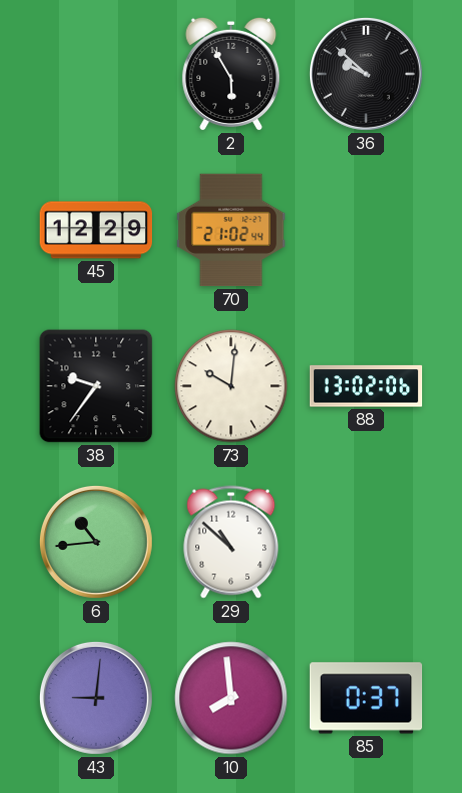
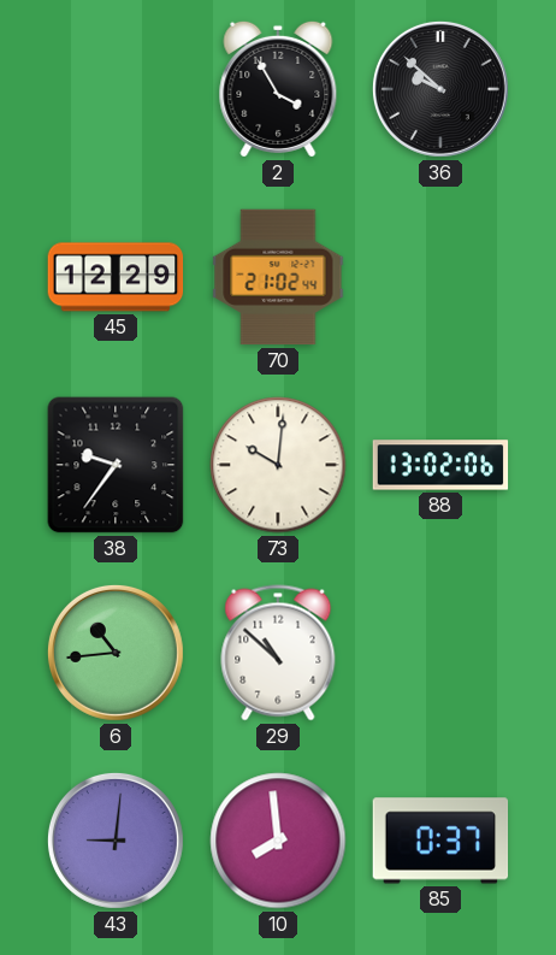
2: 5:55 -> 3:55
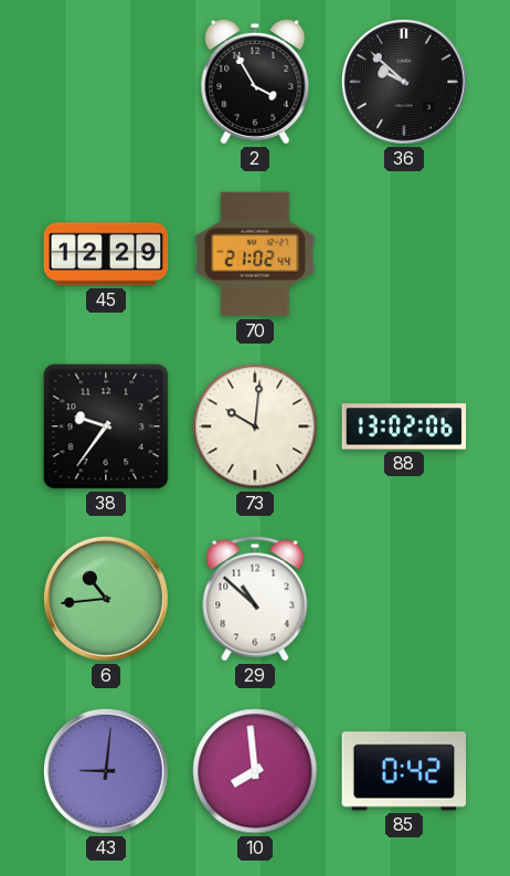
85: 0:37 -> 0:42
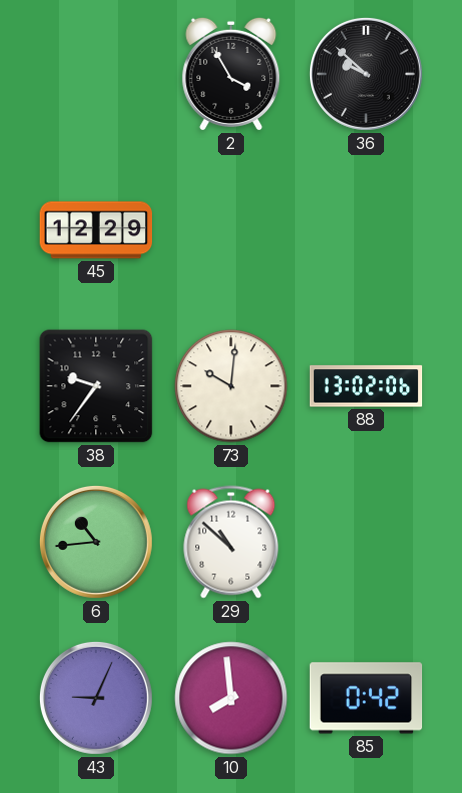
70: 21:02 -> none
43: 9:01 -> 9:04
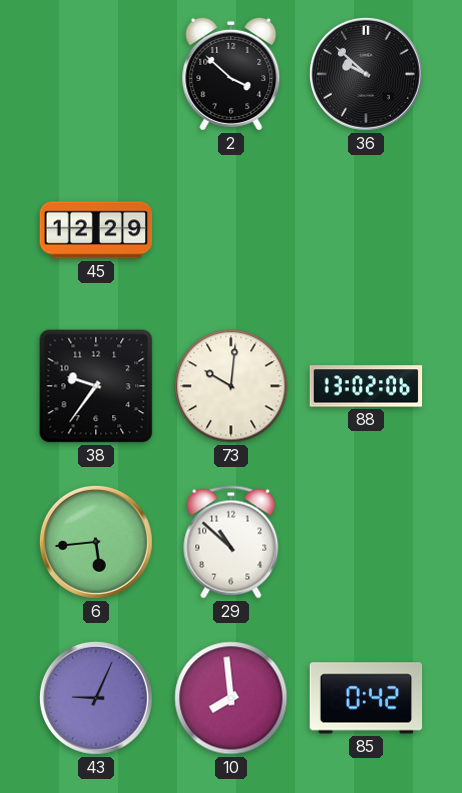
2: 3:55 -> 3:52
6: 10:44 -> 5:44
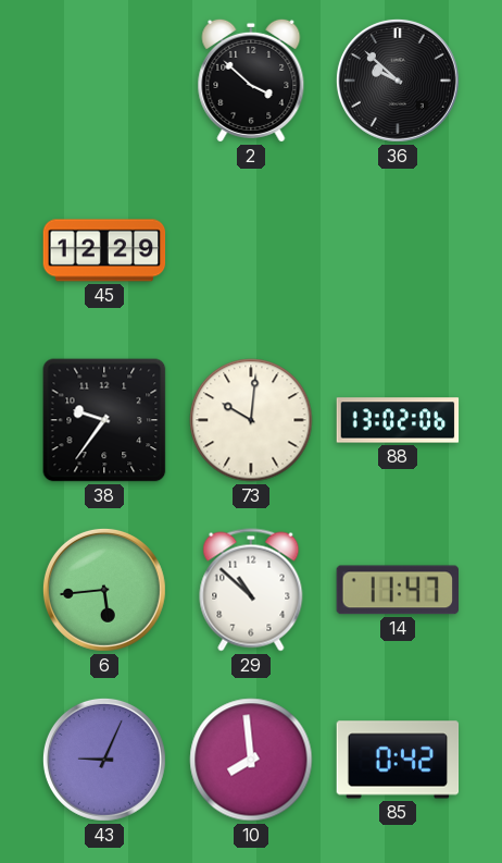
14: none -> 11:47
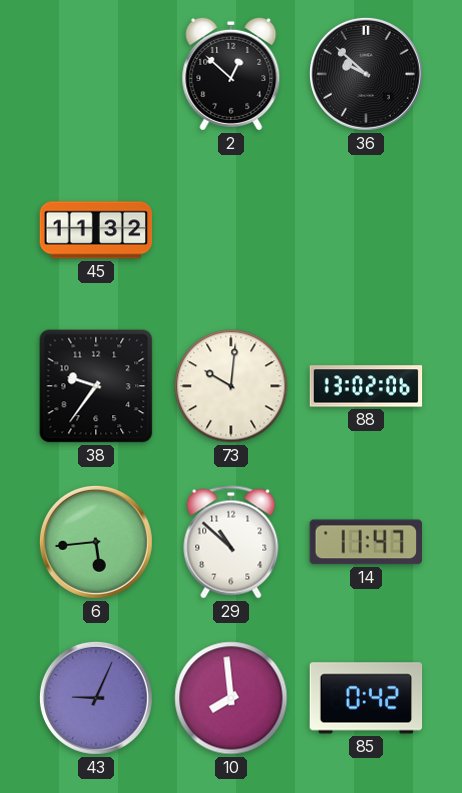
2: 3:52 -> 12:52
45: 12:29 -> 11:32
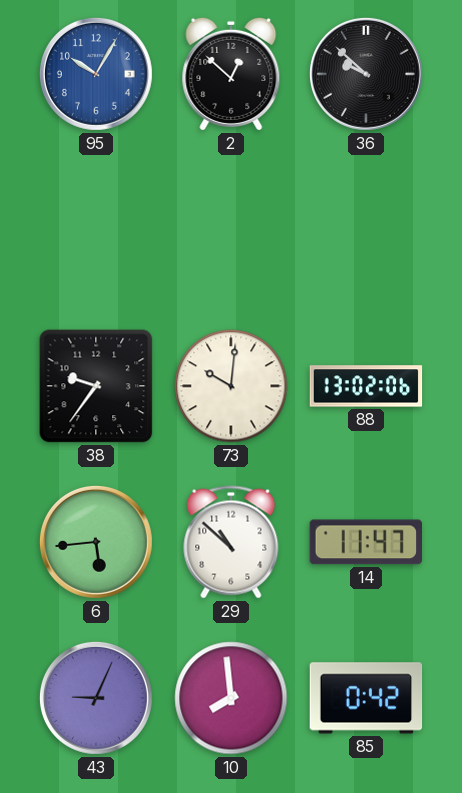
95: none -> 10:05
45: 11:32 -> none
